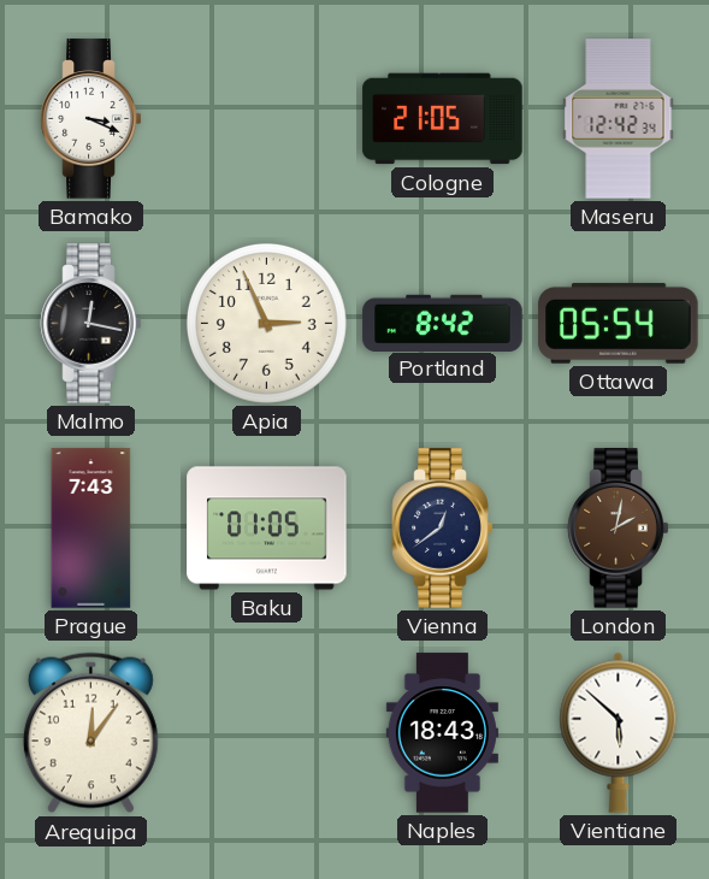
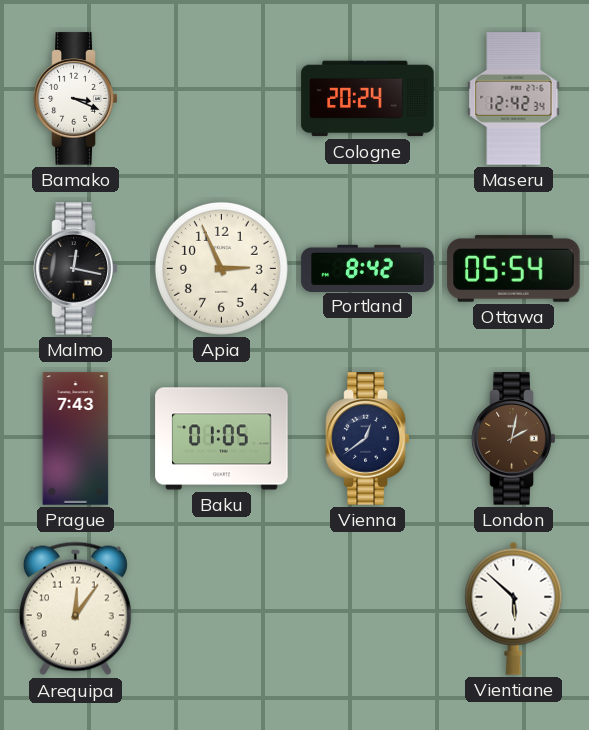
Cologne: 21:05 -> 20:24
Naples: 18:43 -> none
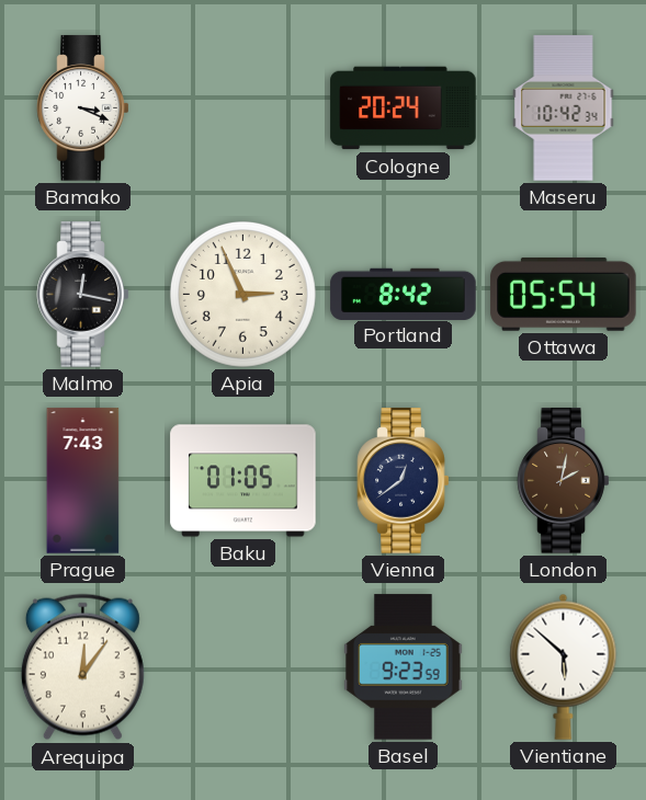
Maseru: 12:42 -> 10:42
Basel: none -> 9:23
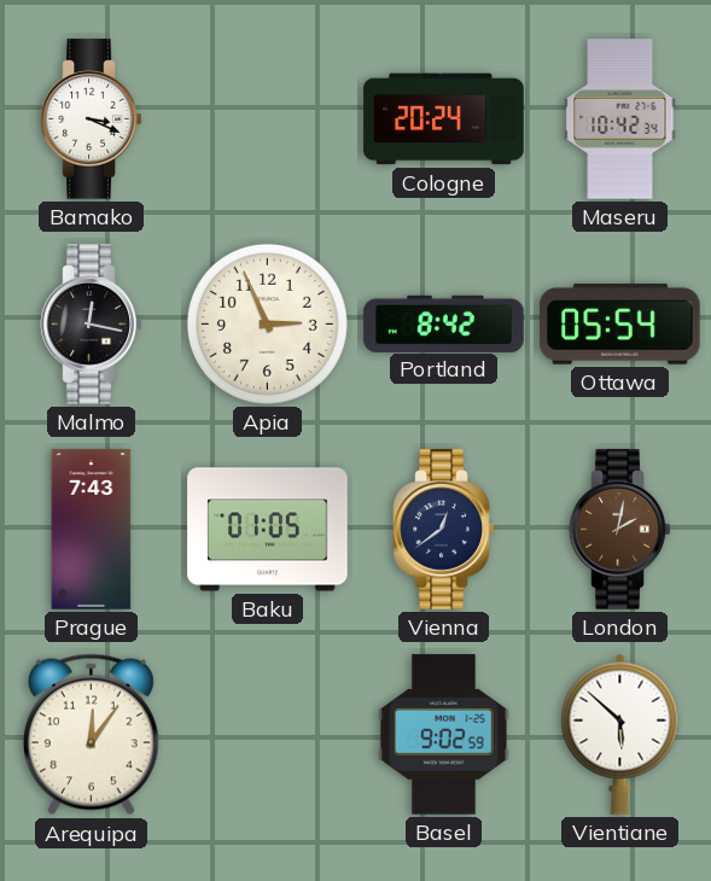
Basel: 9:23 -> 9:02
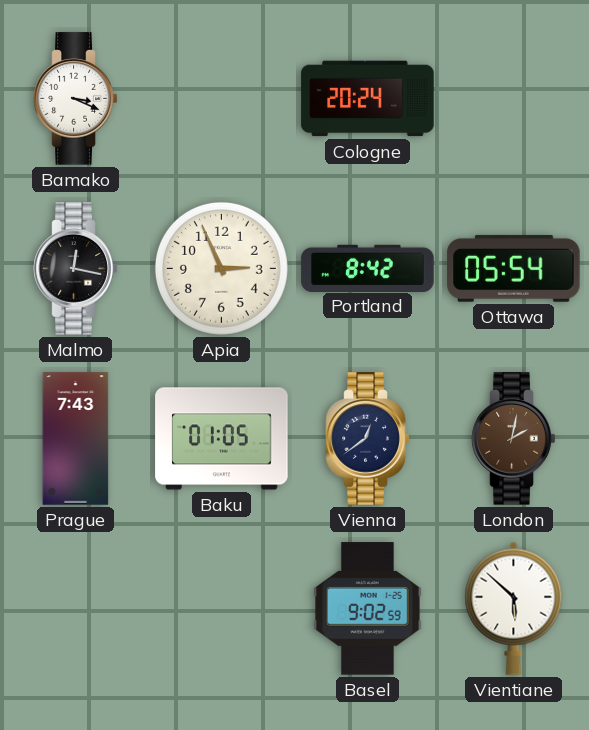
Maseru: 10:42 -> none
Arequipa: 12:06 -> none
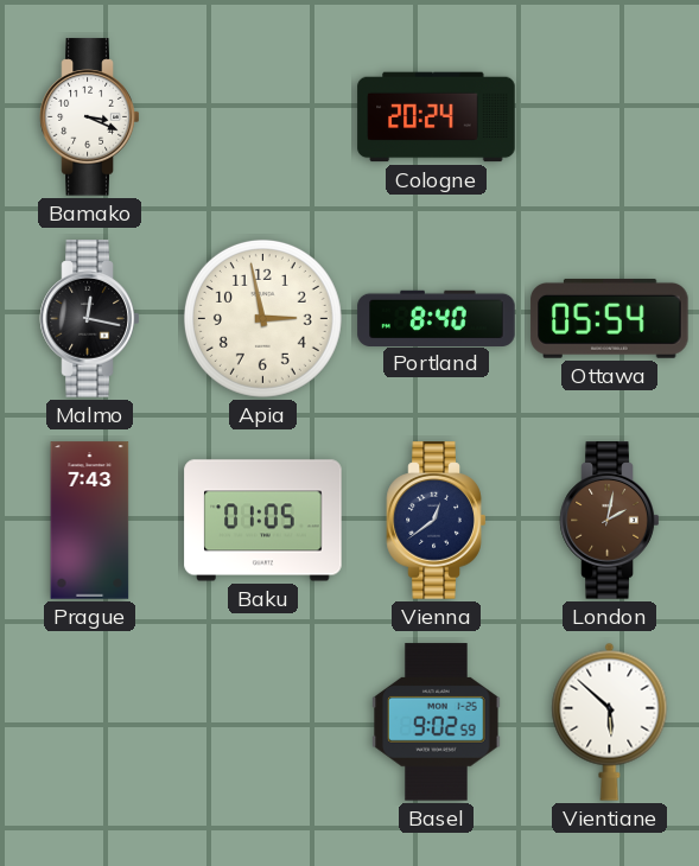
Apia: 2:56 -> 2:58
Portland: 8:42 -> 8:40
